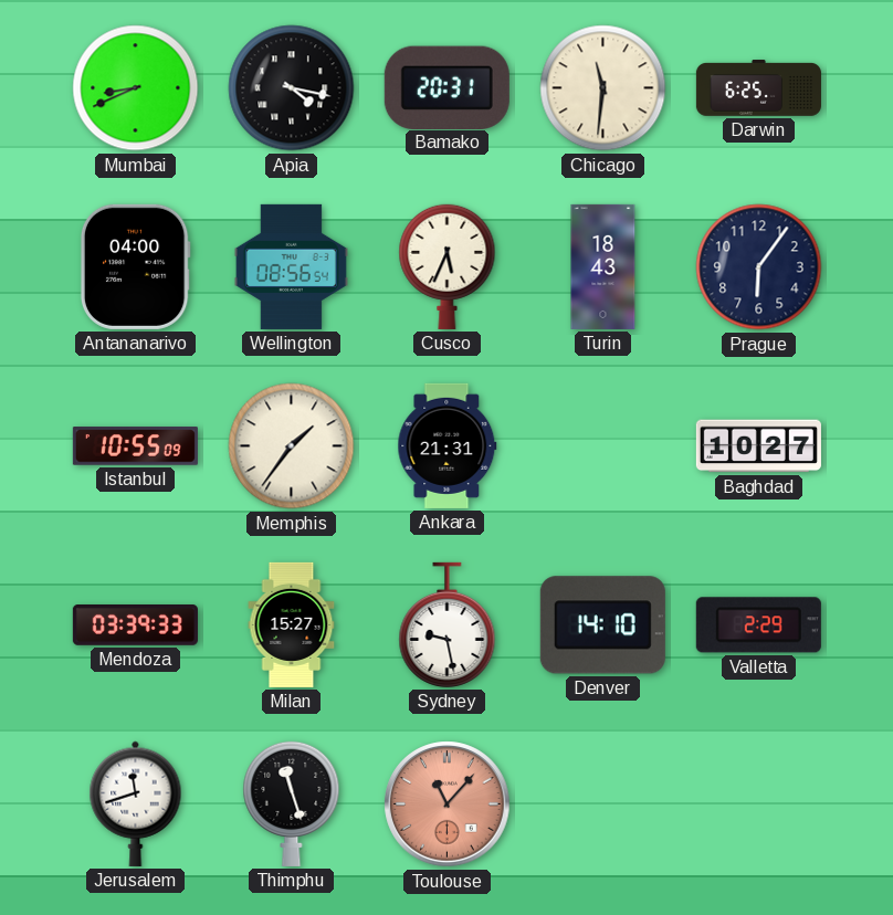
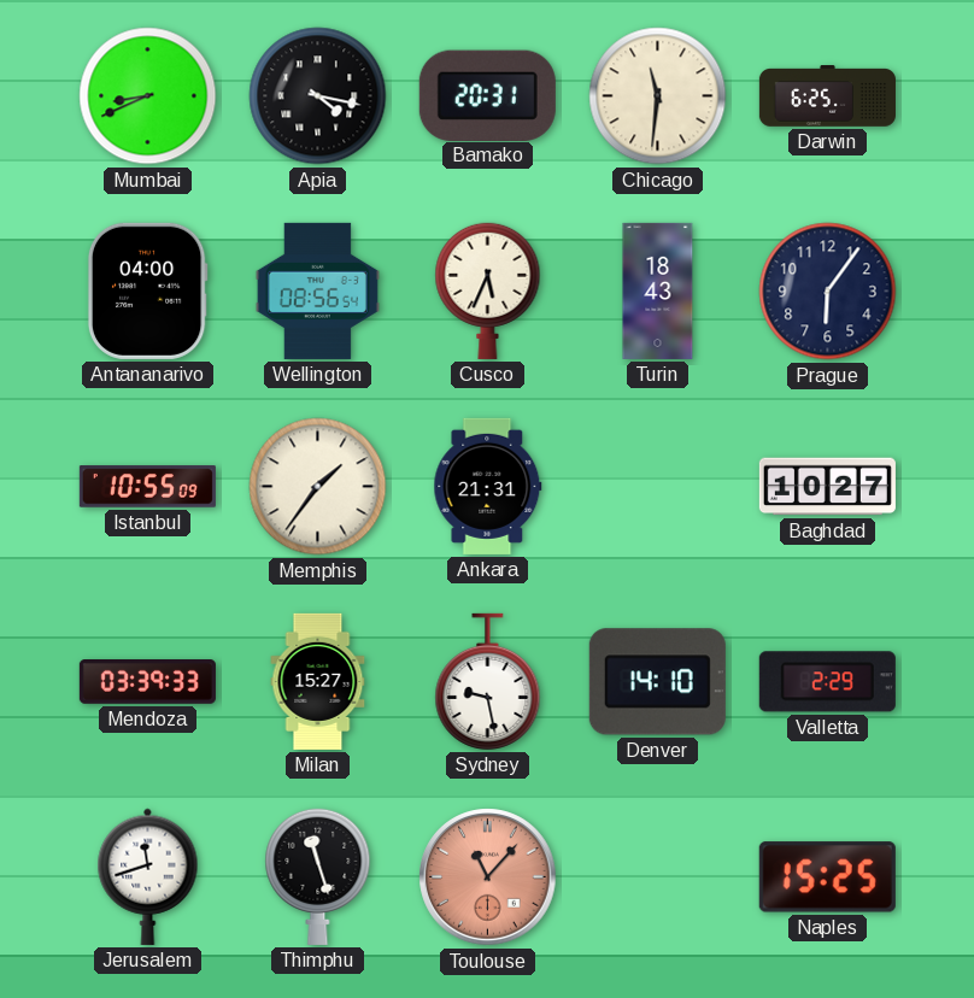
Naples: none -> 15:25
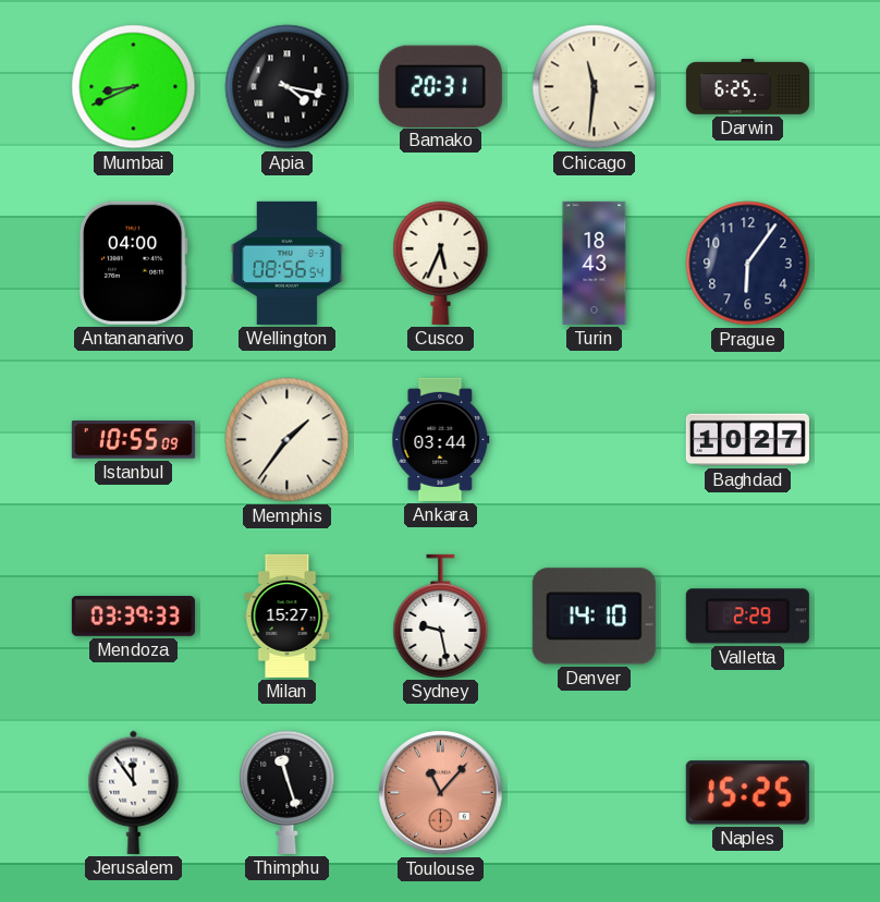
Ankara: 21:31 -> 03:44
Jerusalem: 11:42 -> 11:54
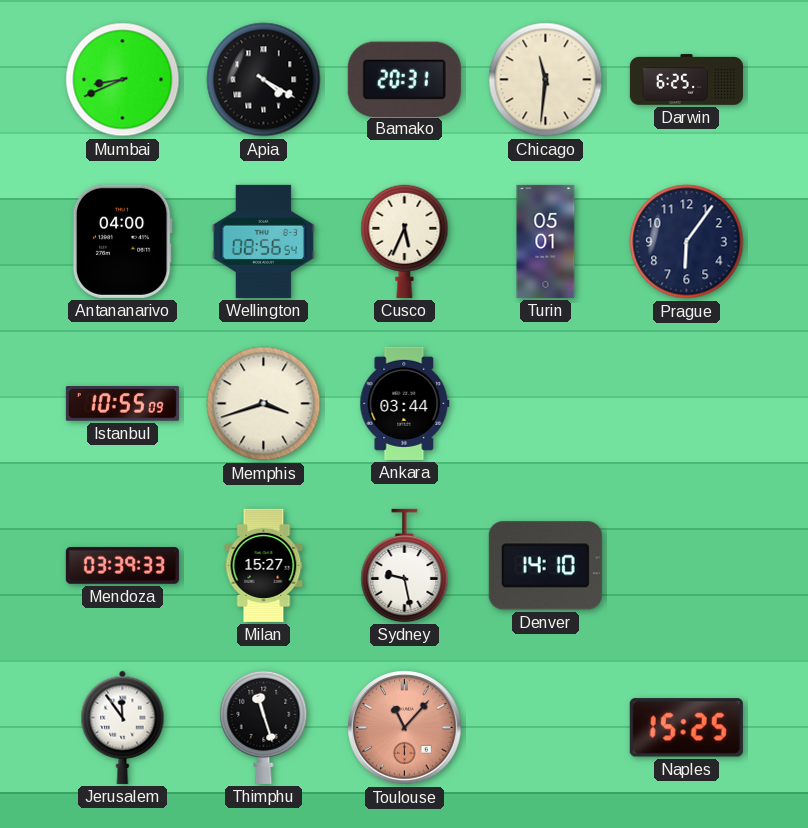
Apia: 4:17 -> 4:20
Turin: 18:43 -> 05:01
Memphis: 1:36 -> 3:42
Baghdad: 10:27 -> none
Valletta: 2:29 -> none
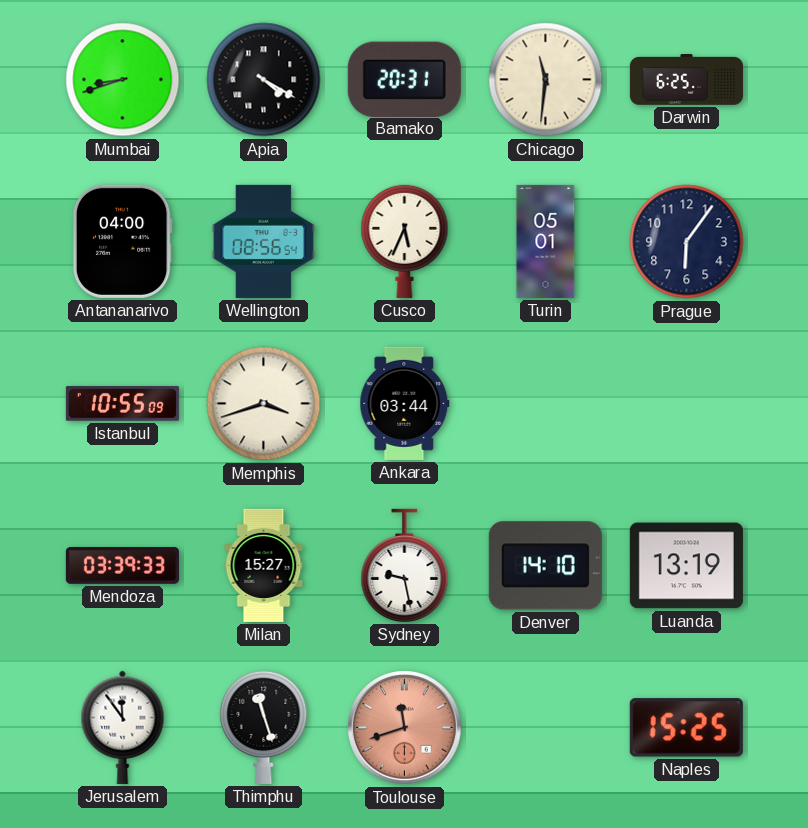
Mumbai: 8:41 -> 8:42
Luanda: none -> 13:19
Toulouse: 11:07 -> 11:42
